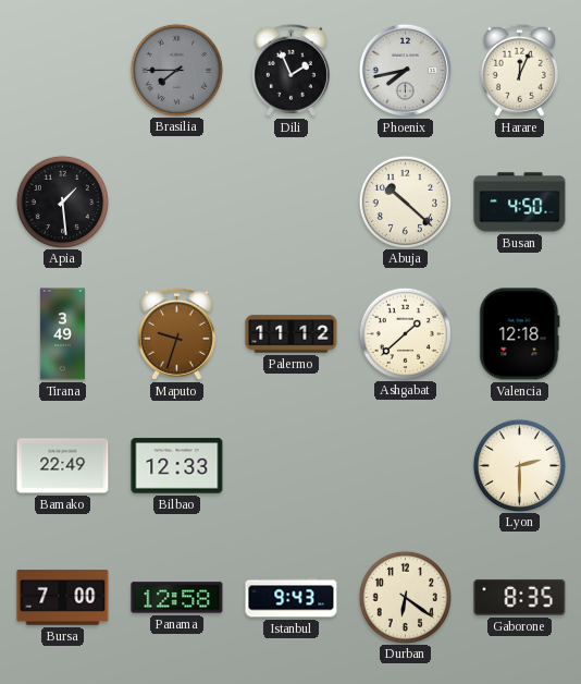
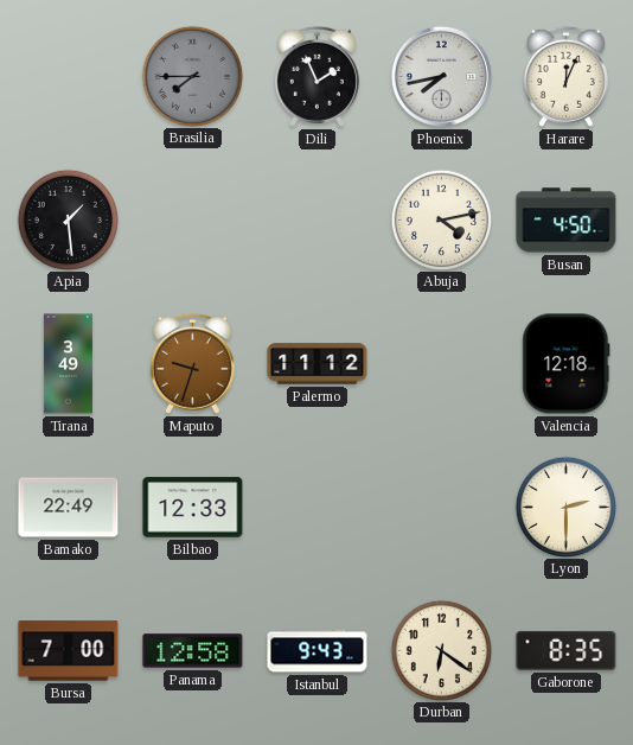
Abuja: 10:22 -> 4:13
Ashgabat: 1:38 -> none
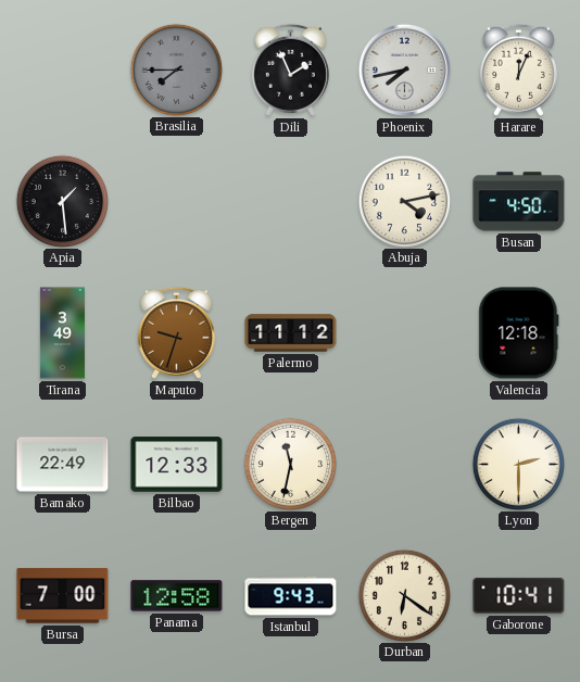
Bergen: none -> 11:32
Gaborone: 8:35 -> 10:41
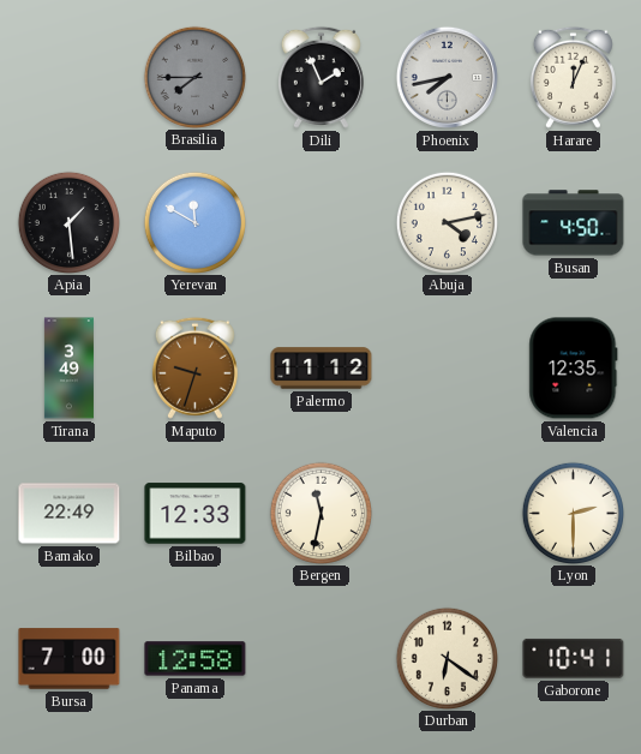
Yerevan: none -> 11:50
Valencia: 12:18 -> 12:35
Istanbul: 9:43 -> none
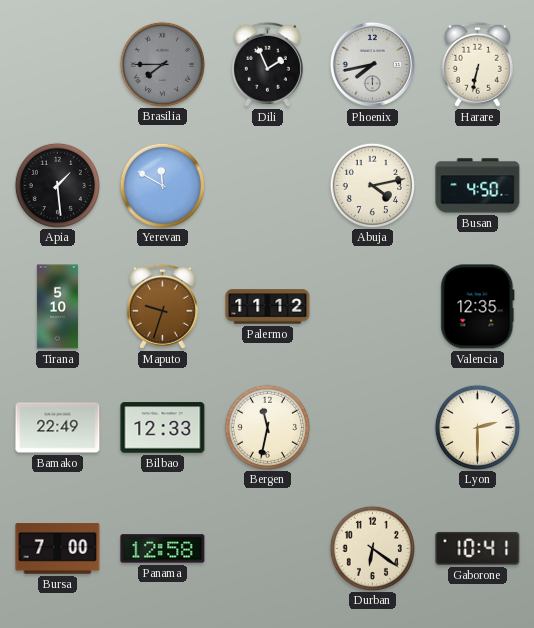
Harare: 12:04 -> 6:32
Tirana: 3:49 -> 5:10
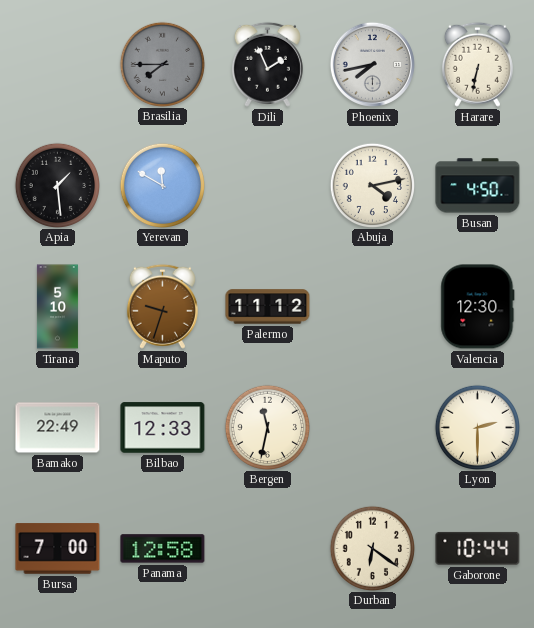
Valencia: 12:35 -> 12:30
Gaborone: 10:41 -> 10:44
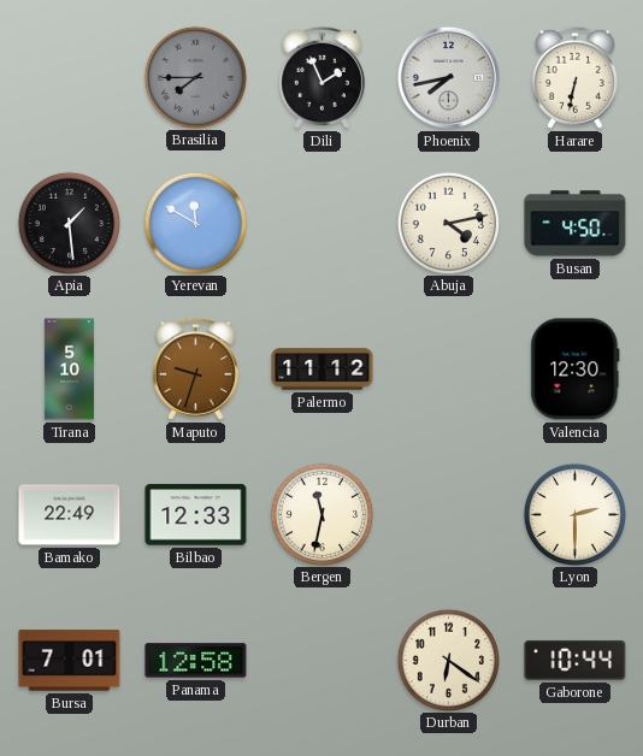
Bursa: 7:00 -> 7:01
